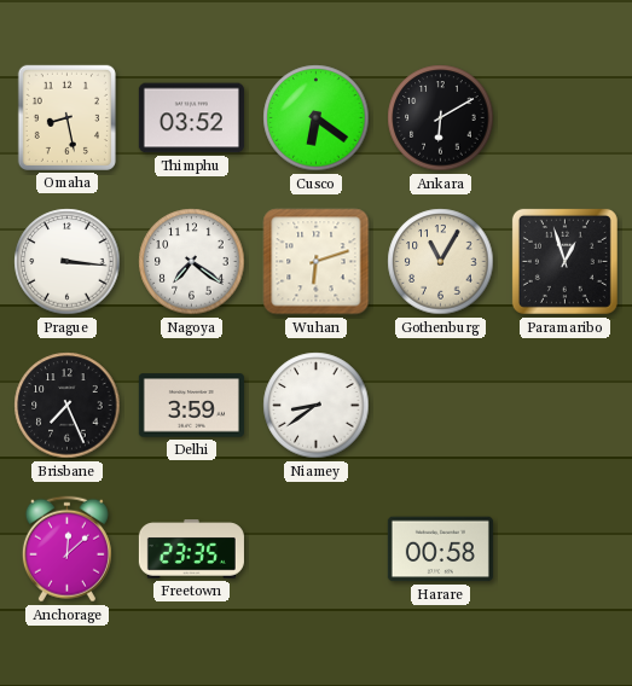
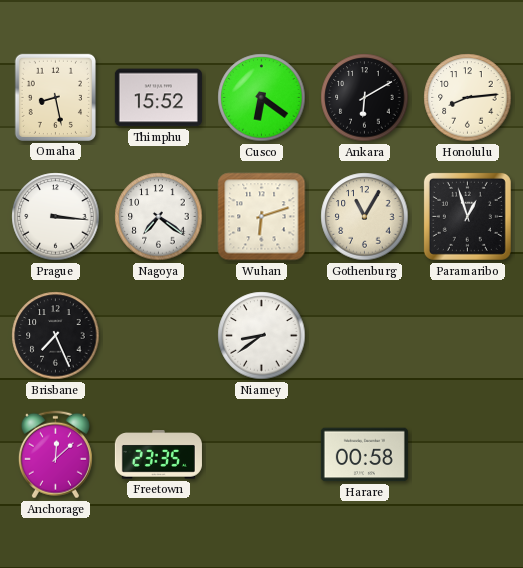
Thimphu: 03:52 -> 15:52
Honolulu: none -> 8:14
Delhi: 3:59 -> none
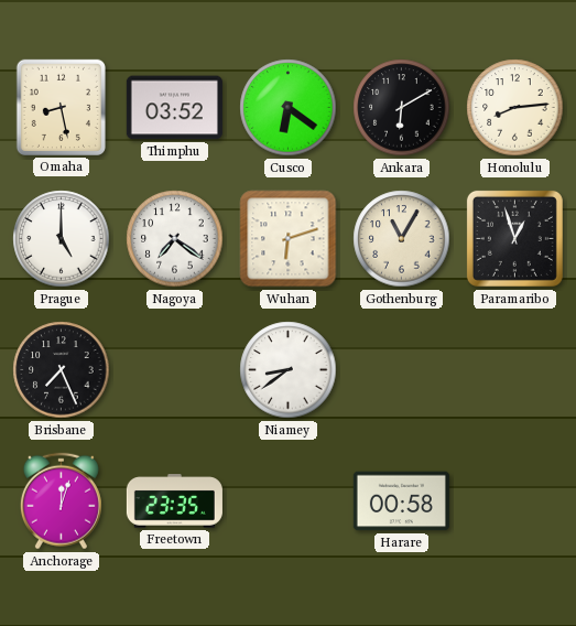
Thimphu: 15:52 -> 03:52
Prague: 3:16 -> 5:00
Anchorage: 12:08 -> 12:03
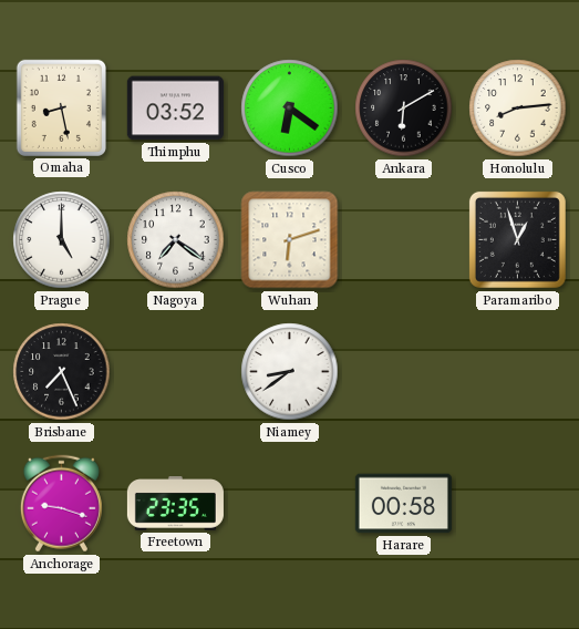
Gothenburg: 11:05 -> none
Anchorage: 12:03 -> 9:18
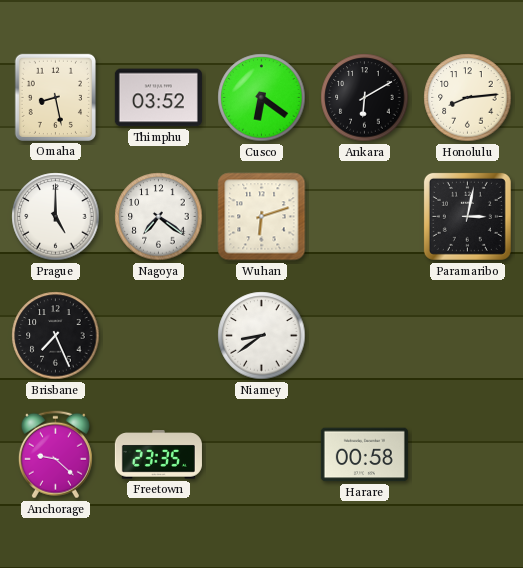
Paramaribo: 12:57 -> 3:02
Anchorage: 9:18 -> 9:22
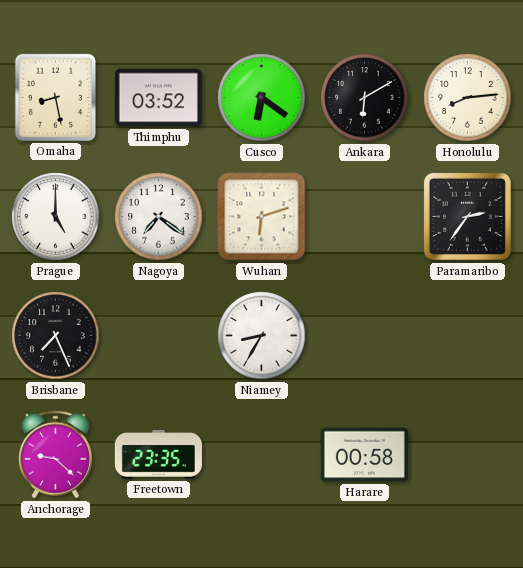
Paramaribo: 3:02 -> 2:36
Niamey: 8:39 -> 8:35
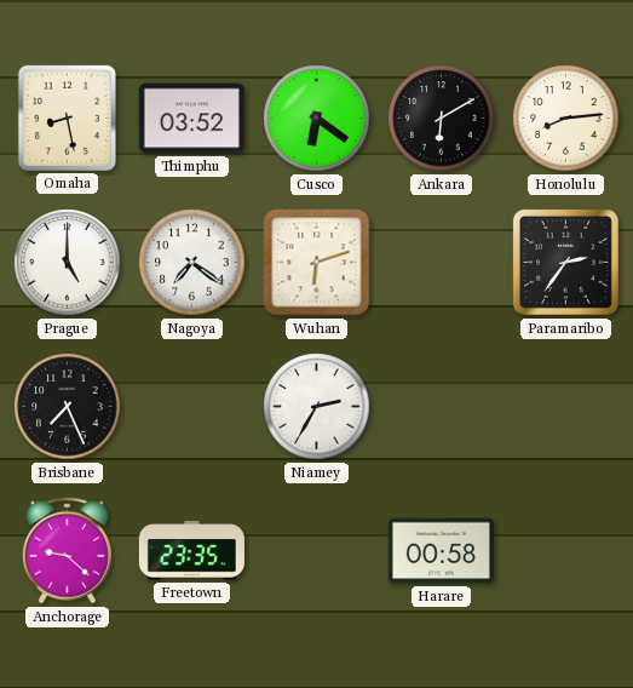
Niamey: 8:35 -> 2:35
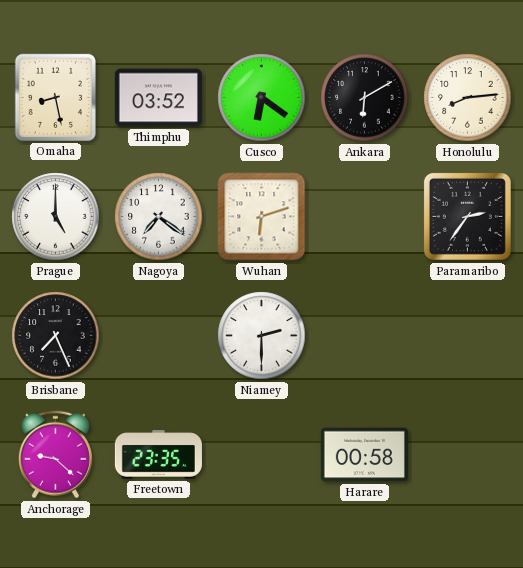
Niamey: 2:35 -> 2:30
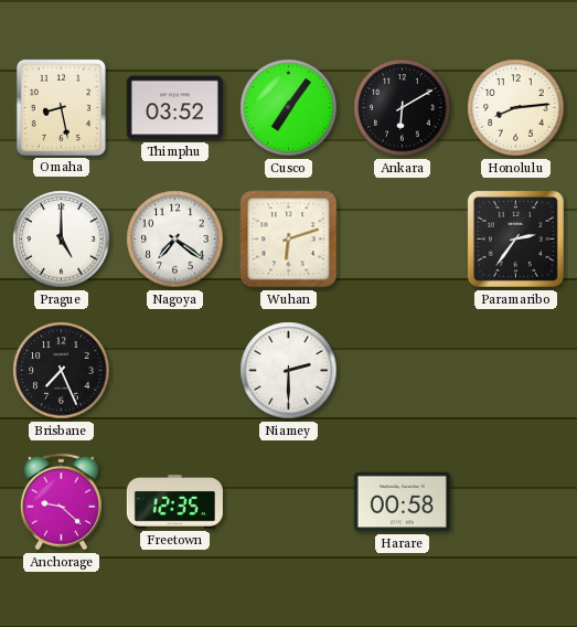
Cusco: 6:21 -> 7:06
Freetown: 23:35 -> 12:35
